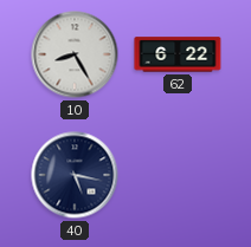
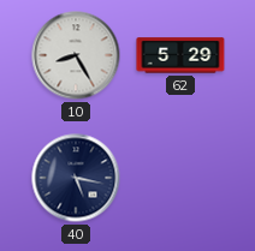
62: 6:22 -> 5:29
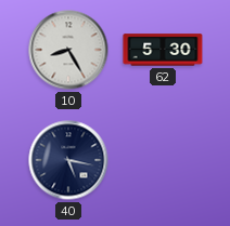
62: 5:29 -> 5:30
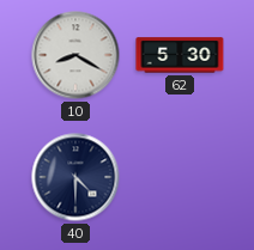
10: 8:25 -> 8:20
40: 5:17 -> 4:30
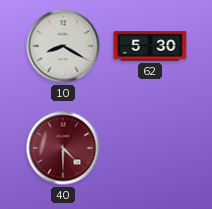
40 dial: navy -> burgundy
